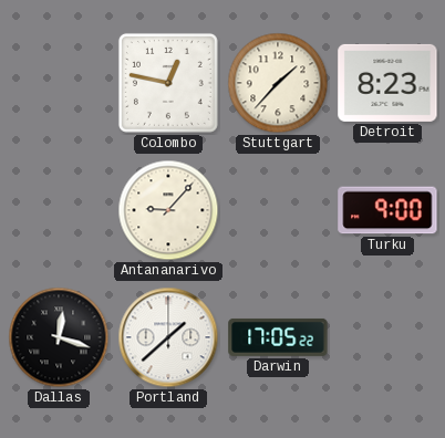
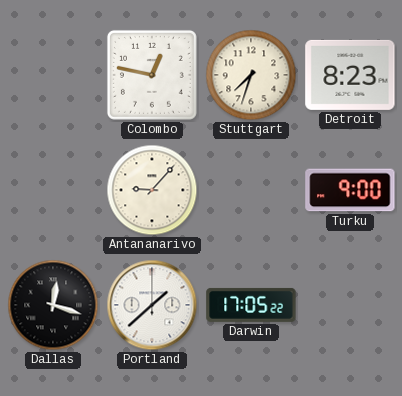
Stuttgart: 1:37 -> 7:33
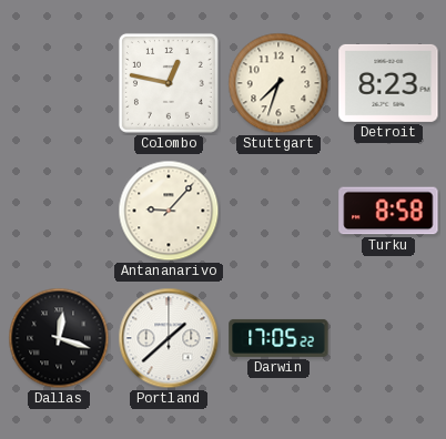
Turku: 9:00 -> 8:58
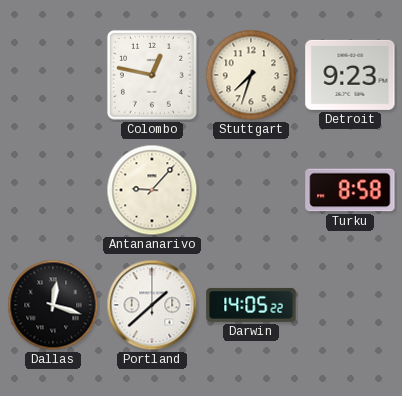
Detroit: 8:23 -> 9:23
Darwin: 17:05 -> 14:05
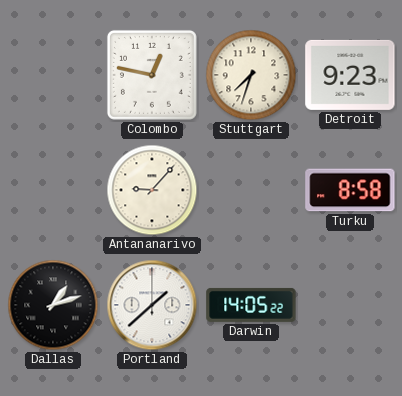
Dallas: 12:18 -> 1:12
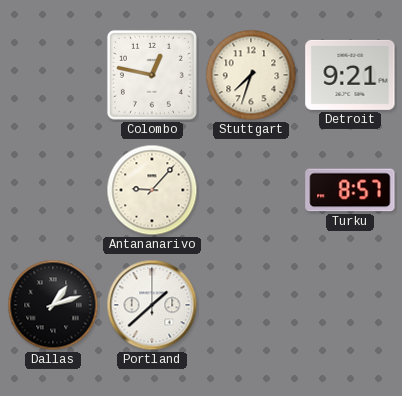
Detroit: 9:23 -> 9:21
Turku: 8:58 -> 8:57
Darwin: 14:05 -> none
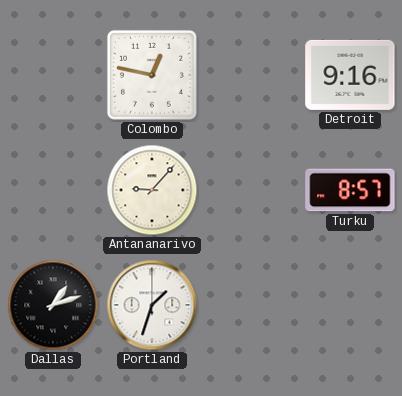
Stuttgart: 7:33 -> none
Detroit: 9:21 -> 9:16
Portland: 1:38 -> 1:33
